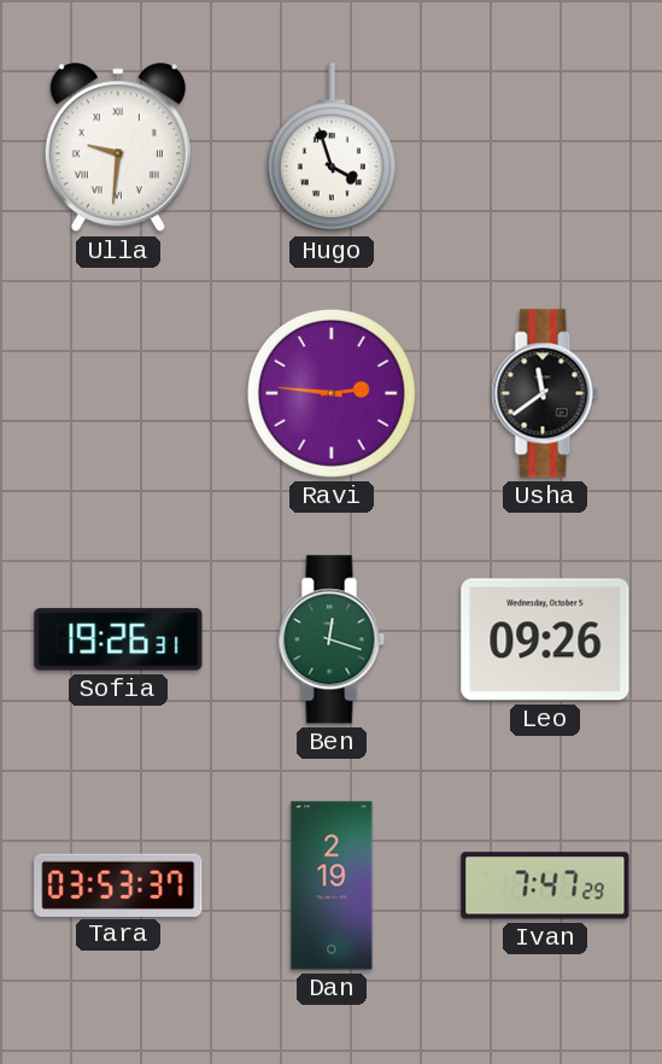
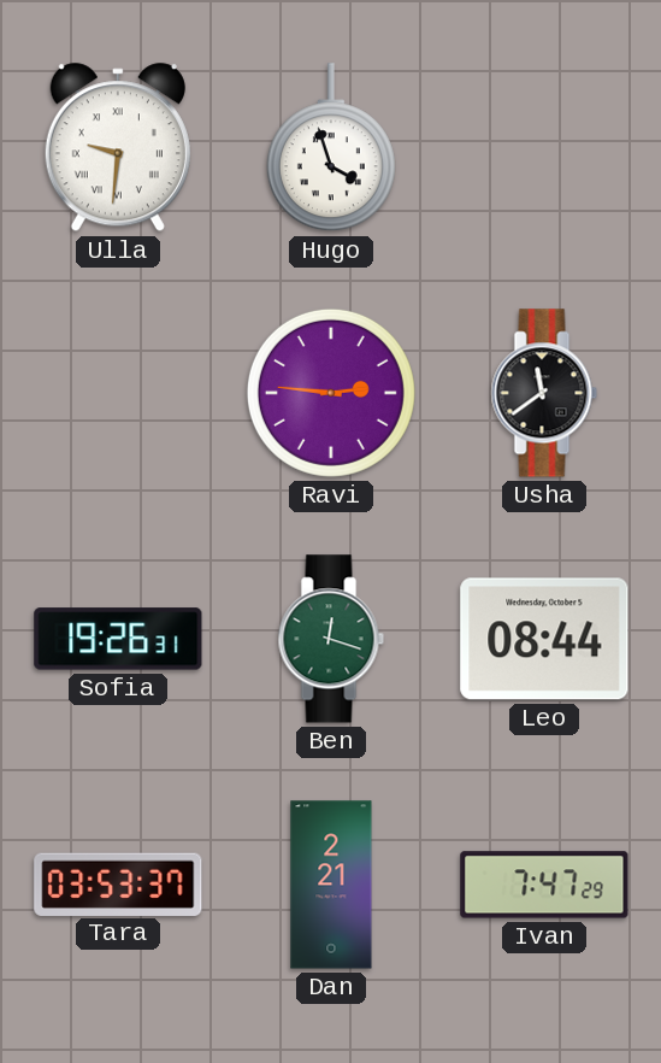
Leo: 09:26 -> 08:44
Dan: 2:19 -> 2:21
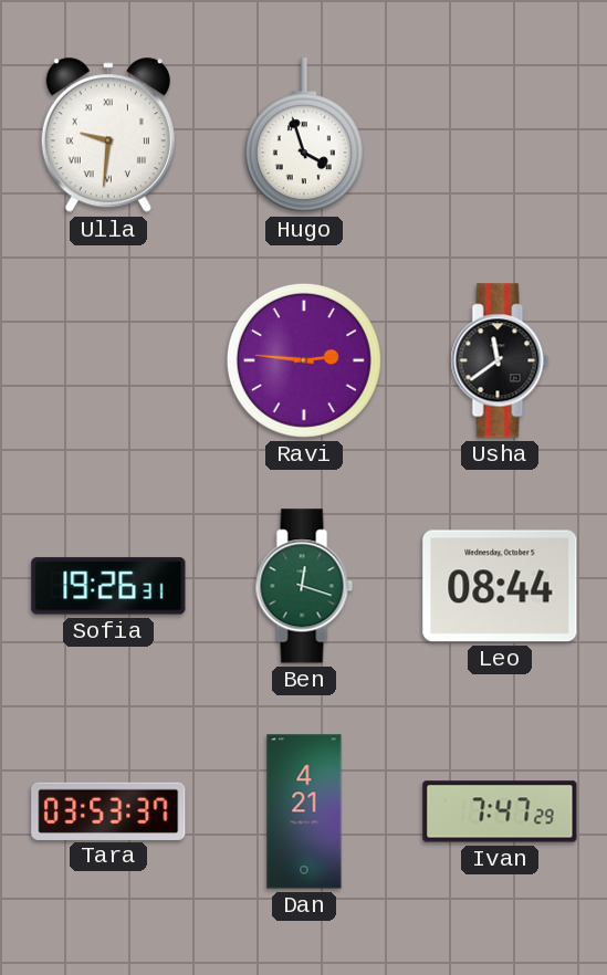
Dan: 2:21 -> 4:21
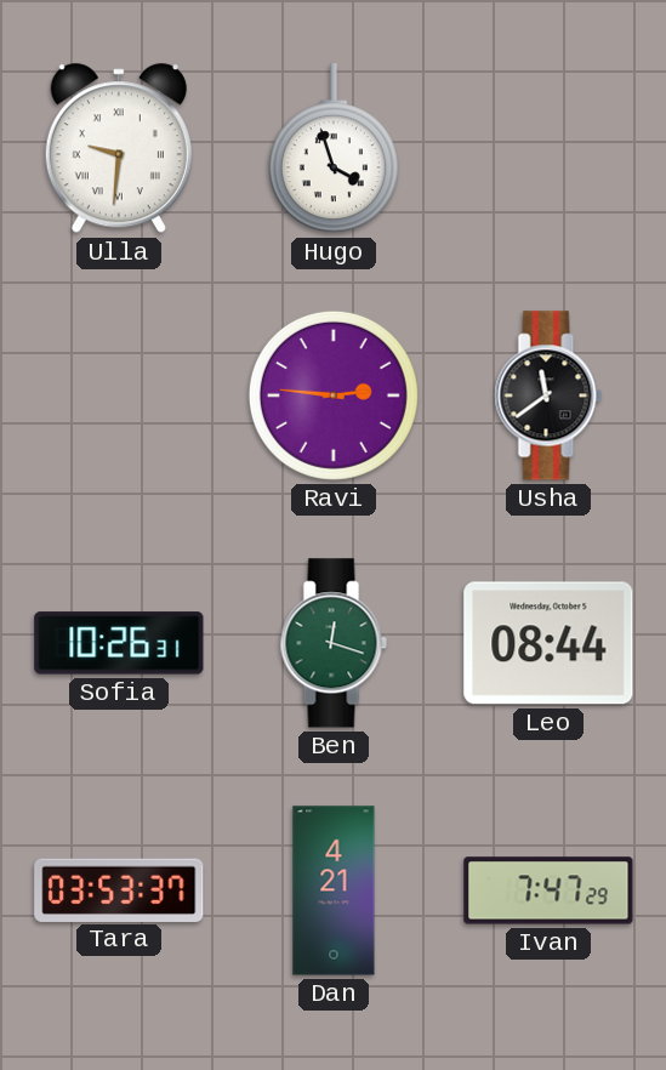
Sofia: 19:26 -> 10:26
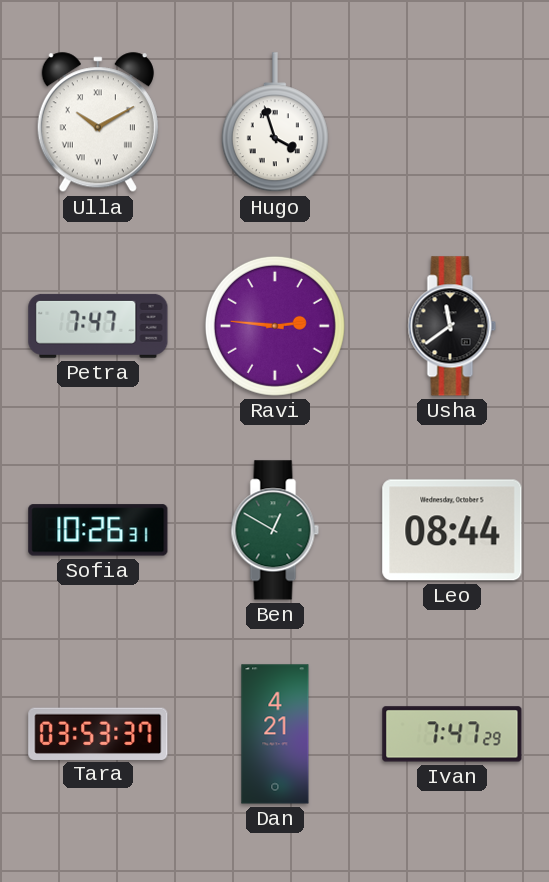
Ulla: 9:31 -> 10:10
Petra: none -> 7:47
Ben: 12:18 -> 12:50
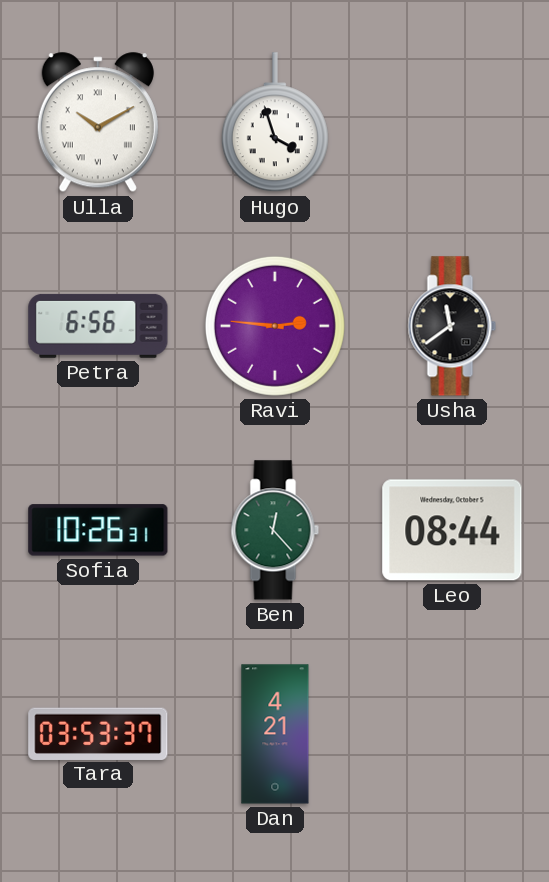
Petra: 7:47 -> 6:56
Ben: 12:50 -> 12:23
Ivan: 7:47 -> none
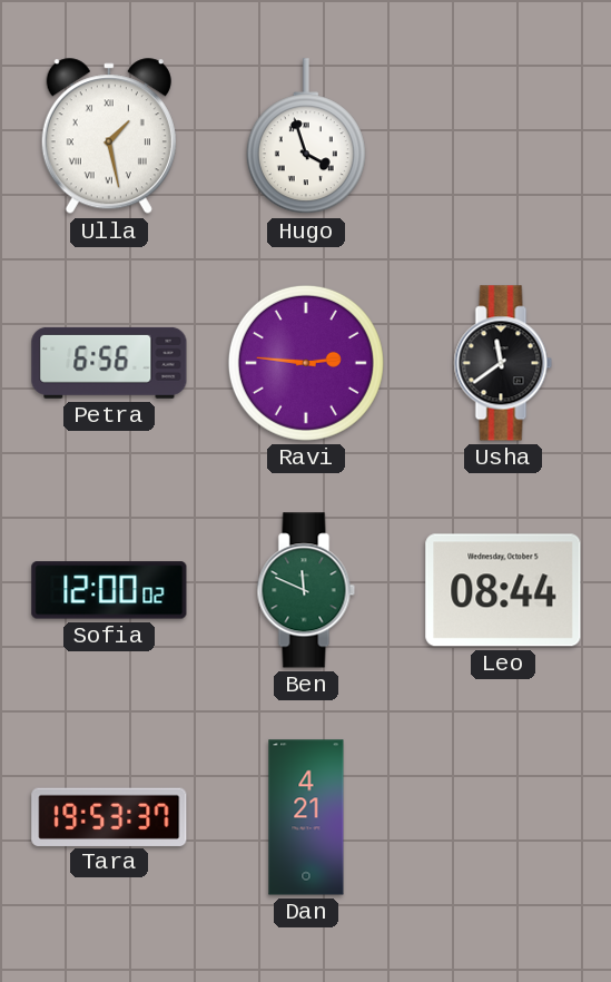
Ulla: 10:10 -> 1:28
Sofia: 10:26 -> 12:00
Ben: 12:23 -> 11:49
Tara: 03:53 -> 19:53
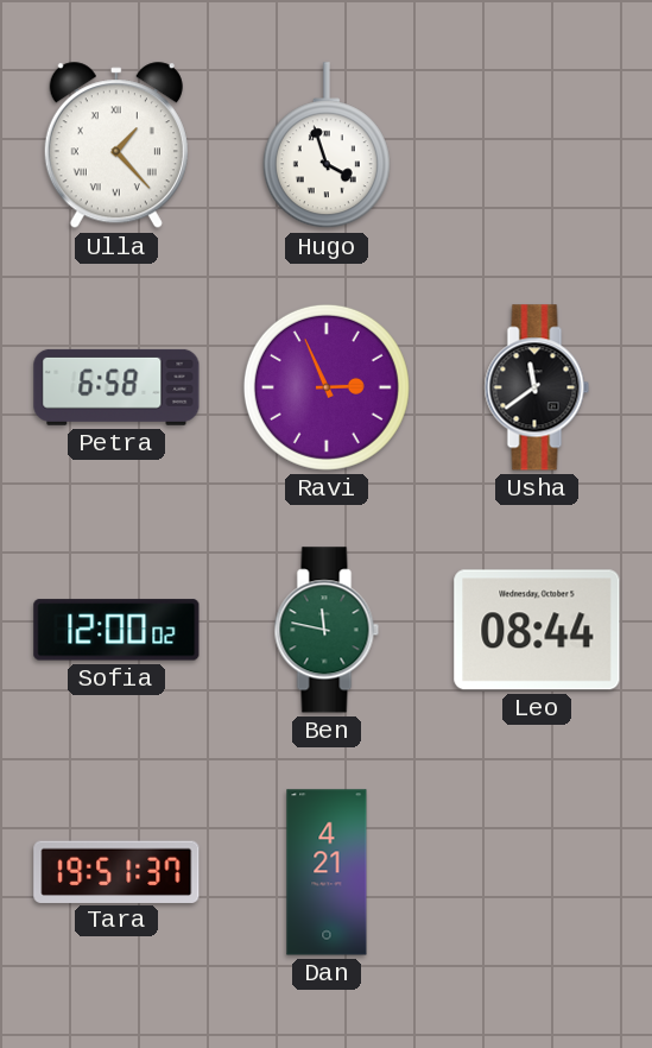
Ulla: 1:28 -> 1:23
Petra: 6:56 -> 6:58
Ravi: 2:46 -> 2:56
Ben: 11:49 -> 11:47
Tara: 19:53 -> 19:51
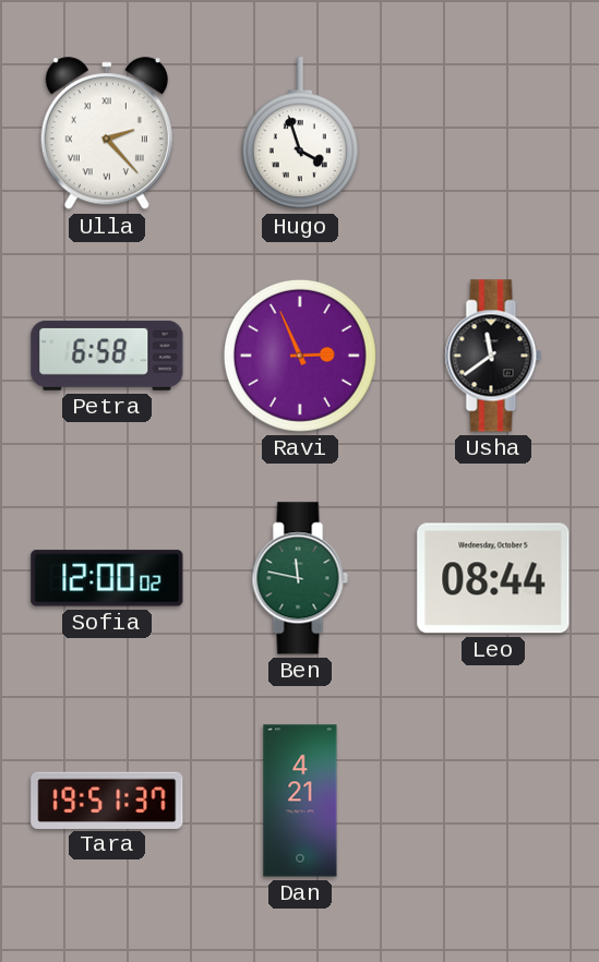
Ulla: 1:23 -> 2:23
